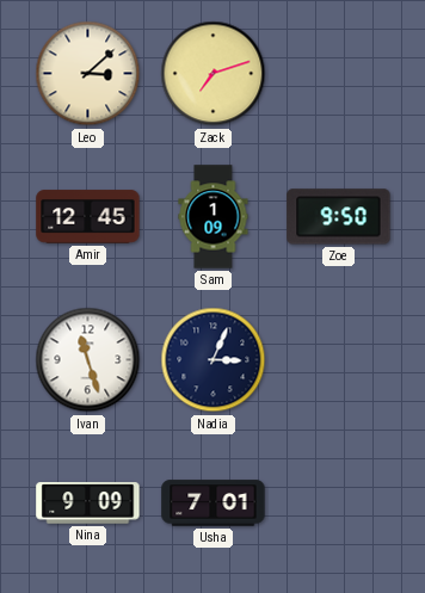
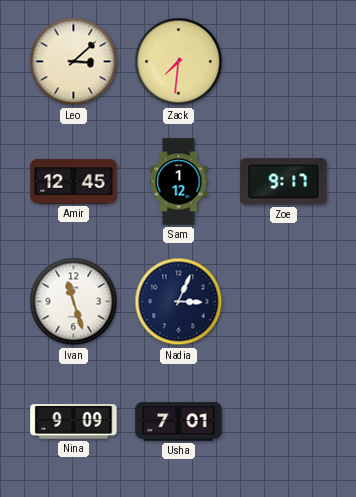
Zack: 7:12 -> 7:31
Sam: 1:09 -> 1:12
Zoe: 9:50 -> 9:17
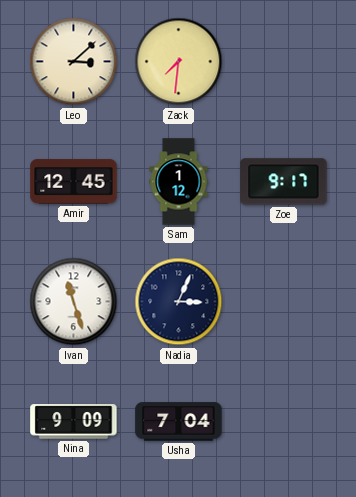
Usha: 7:01 -> 7:04
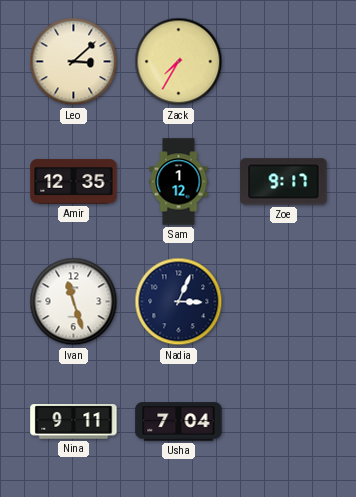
Zack: 7:31 -> 7:35
Amir: 12:45 -> 12:35
Nina: 9:09 -> 9:11
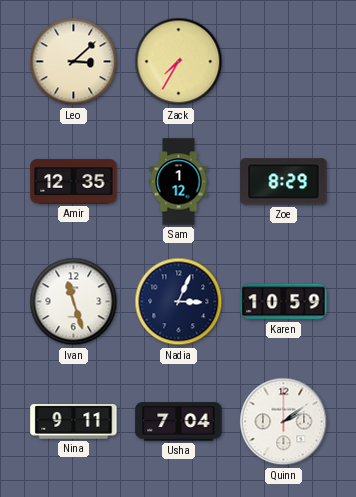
Zoe: 9:17 -> 8:29
Karen: none -> 10:59
Quinn: none -> 2:09
